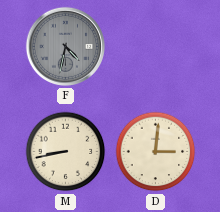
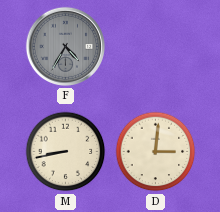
F: 4:32 -> 4:35
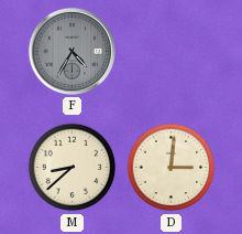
M: 8:43 -> 8:38
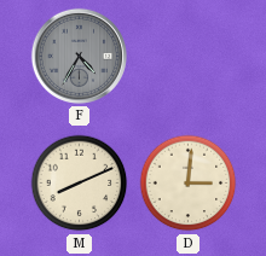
M: 8:38 -> 8:11
